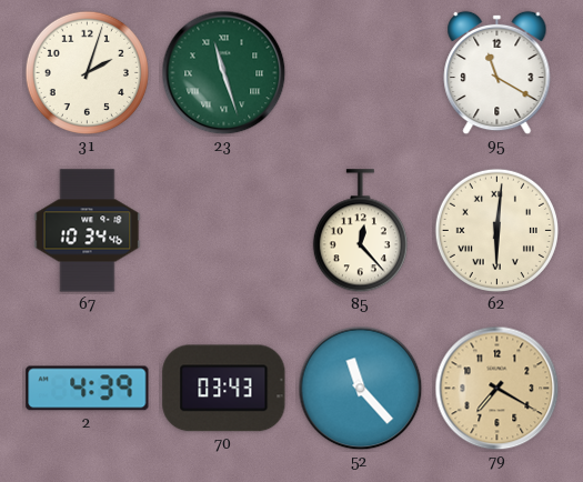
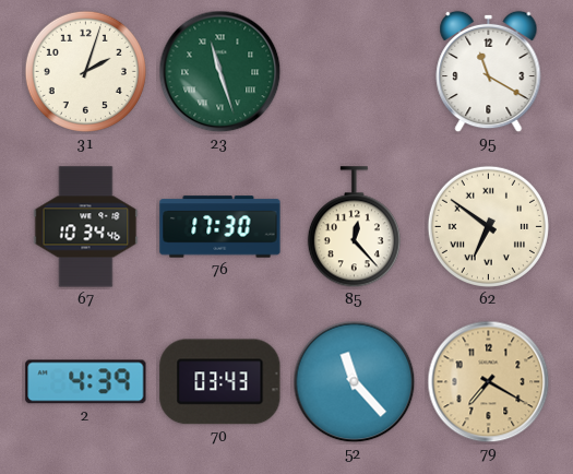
76: none -> 17:30
62: 6:01 -> 6:51
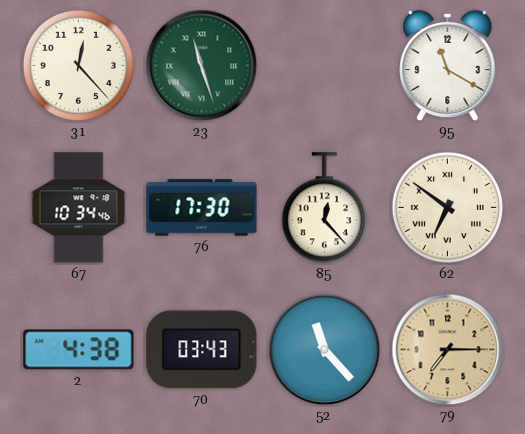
31: 2:03 -> 12:23
2: 4:39 -> 4:38
79: 7:20 -> 7:15
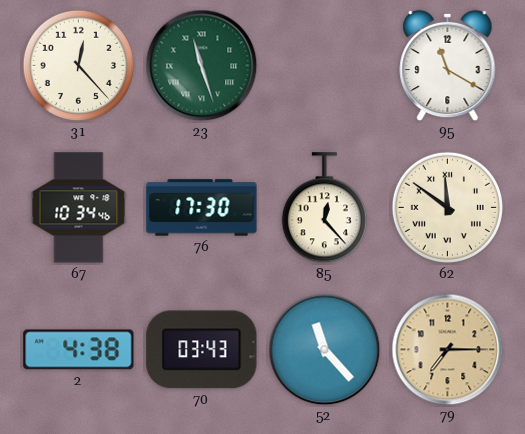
62: 6:51 -> 11:51
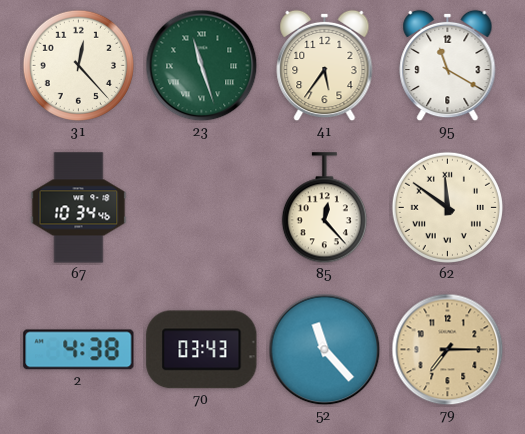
41: none -> 5:36
76: 17:30 -> none
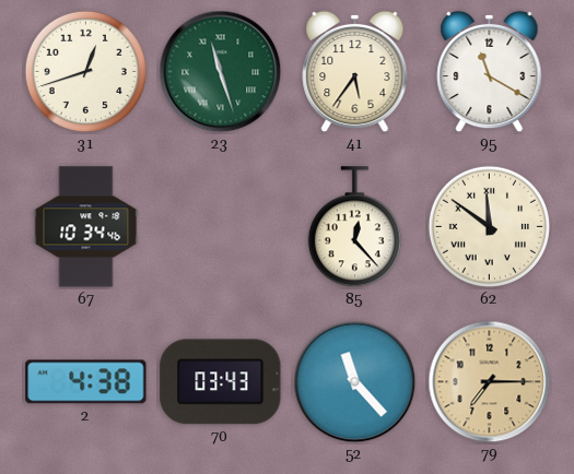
31: 12:23 -> 12:42
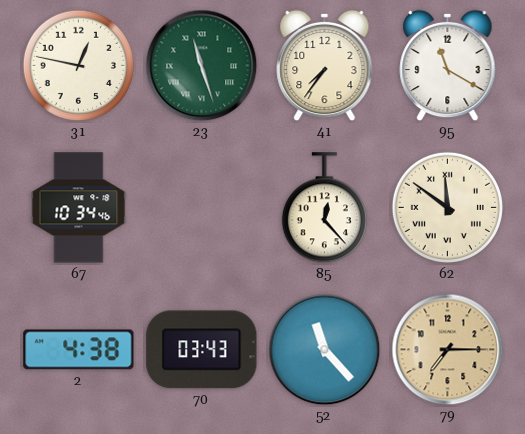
31: 12:42 -> 12:47
41: 5:36 -> 7:36
